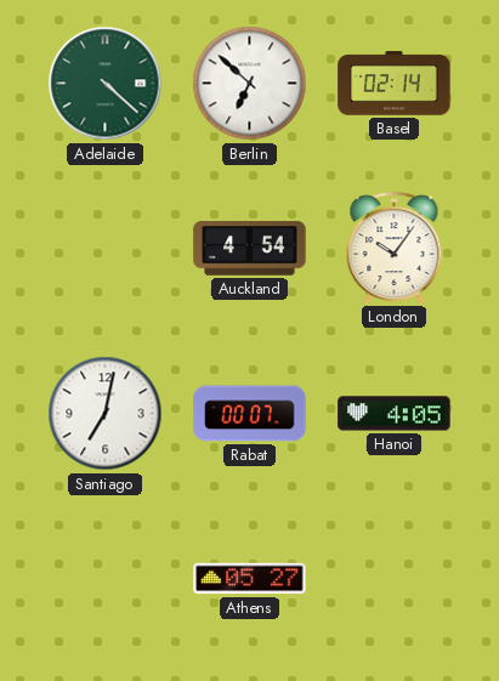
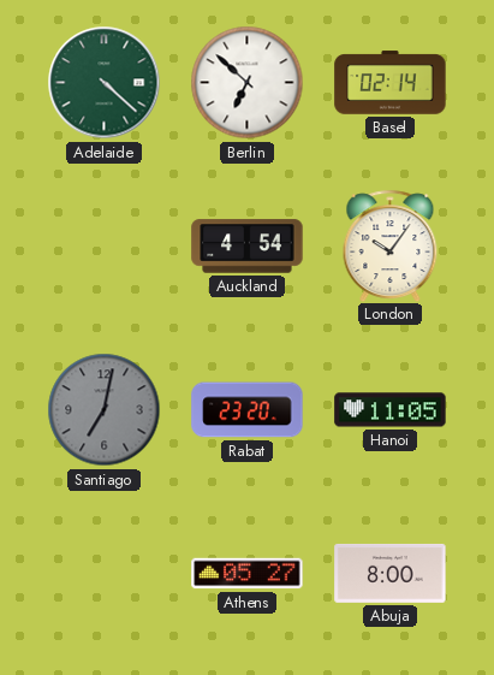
Santiago dial: white -> grey
Rabat: 00:07 -> 23:20
Hanoi: 4:05 -> 11:05
Abuja: none -> 8:00
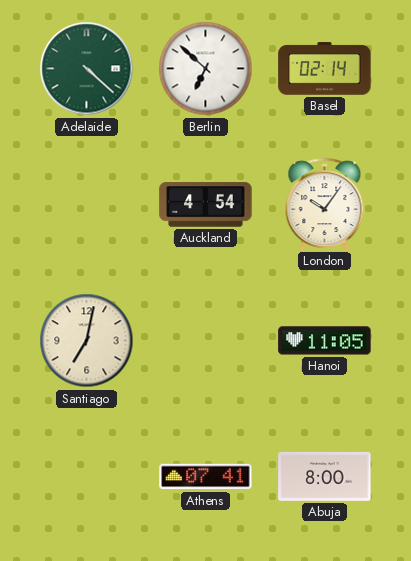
Santiago dial: grey -> cream
Rabat: 23:20 -> none
Athens: 05:27 -> 07:41
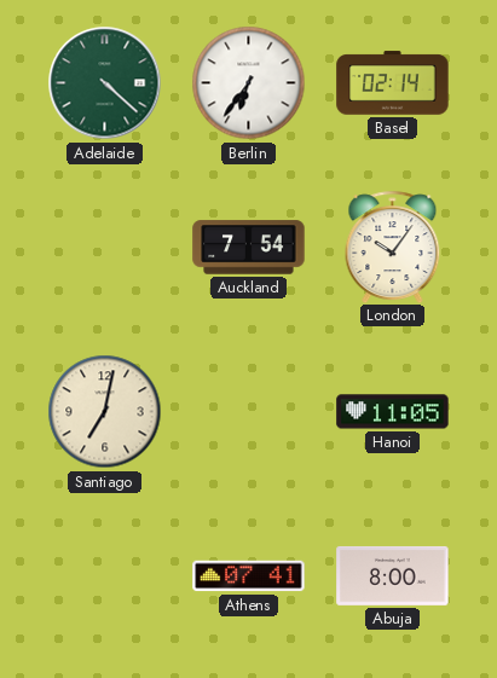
Berlin: 6:52 -> 6:36
Auckland: 4:54 -> 7:54
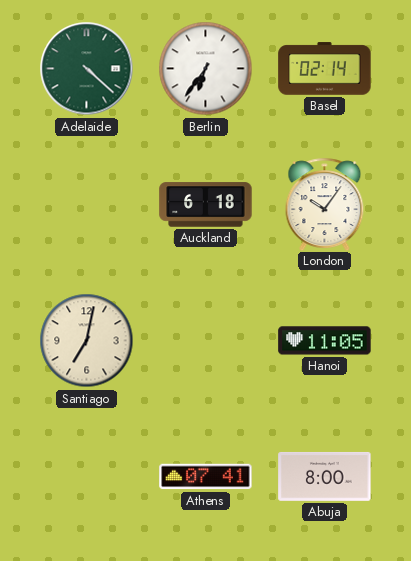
Auckland: 7:54 -> 6:18
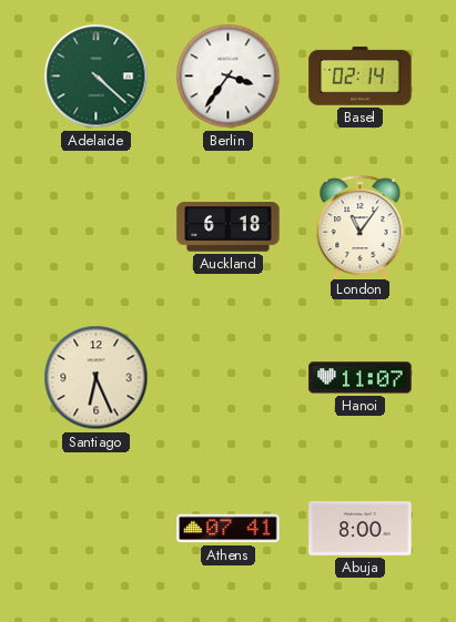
Berlin: 6:36 -> 3:36
London: 10:06 -> 11:06
Santiago: 7:02 -> 6:26
Hanoi: 11:05 -> 11:07
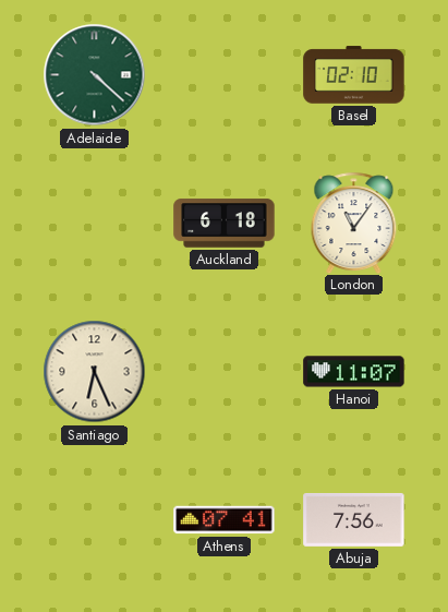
Berlin: 3:36 -> none
Basel: 02:14 -> 02:10
Abuja: 8:00 -> 7:56
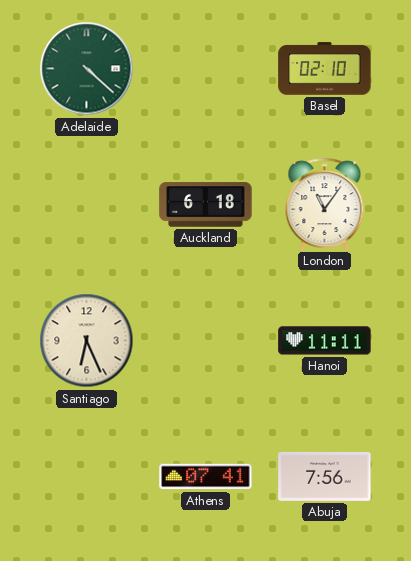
Hanoi: 11:07 -> 11:11
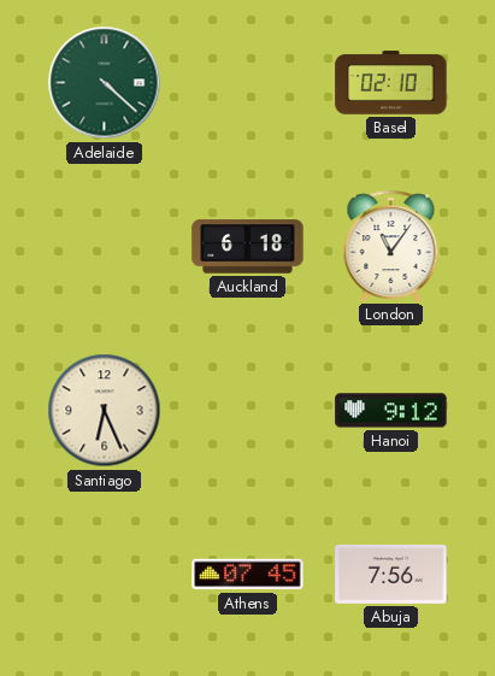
Hanoi: 11:11 -> 9:12
Athens: 07:41 -> 07:45
